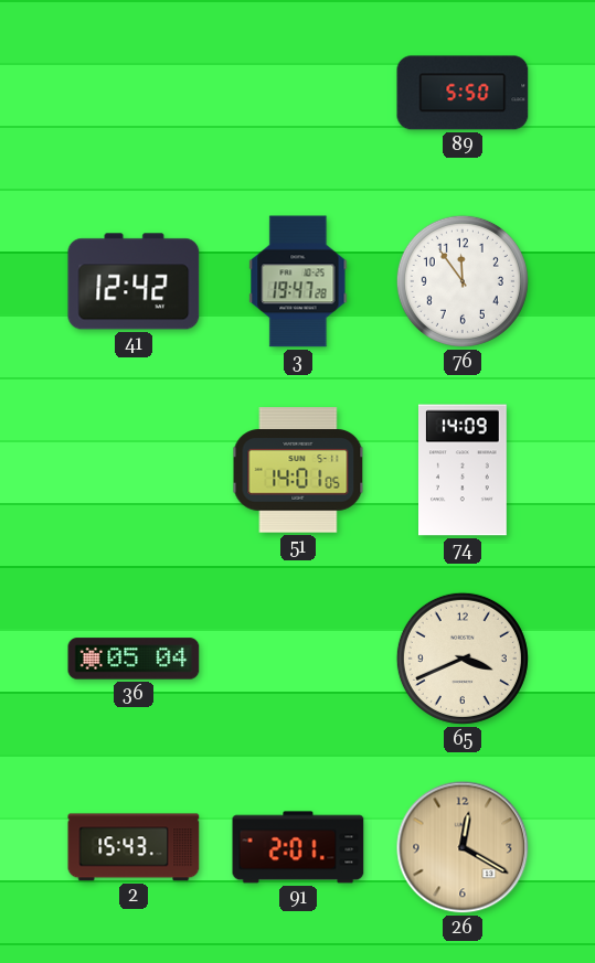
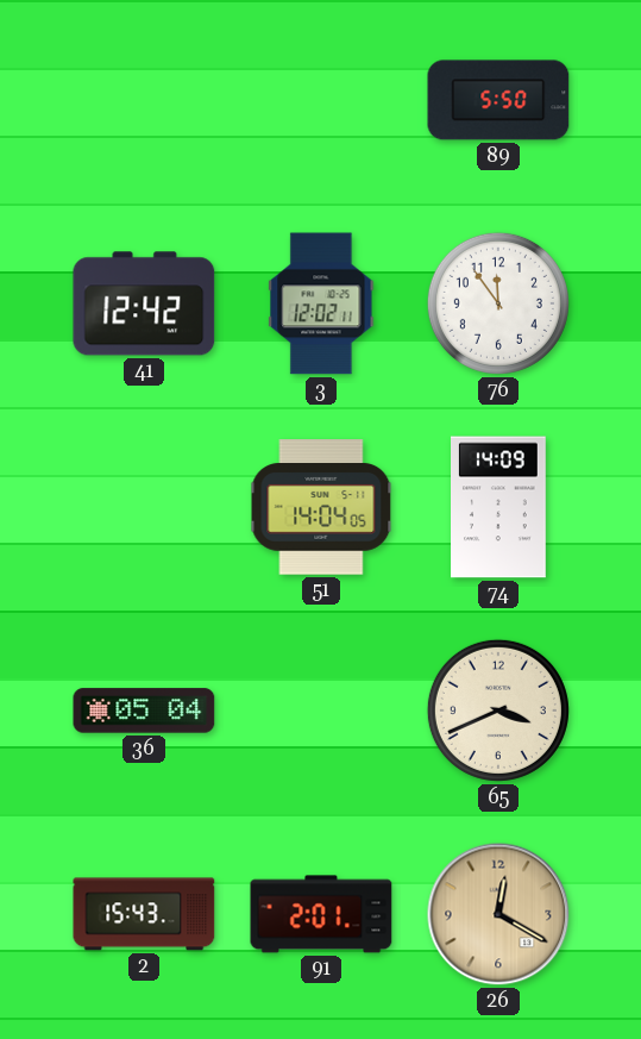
3: 19:47 -> 12:02
51: 14:01 -> 14:04
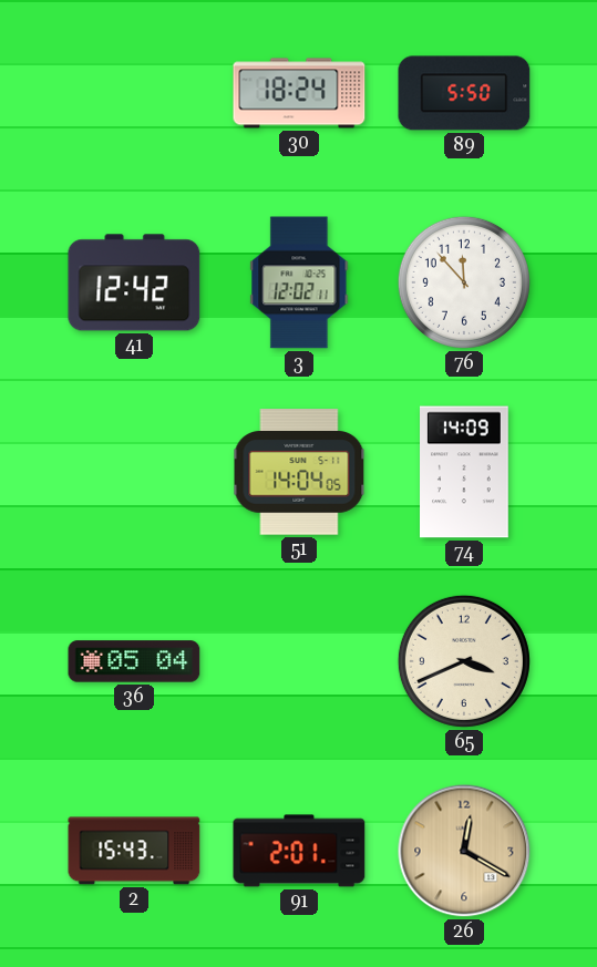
30: none -> 18:24
76: 11:54 -> 11:53
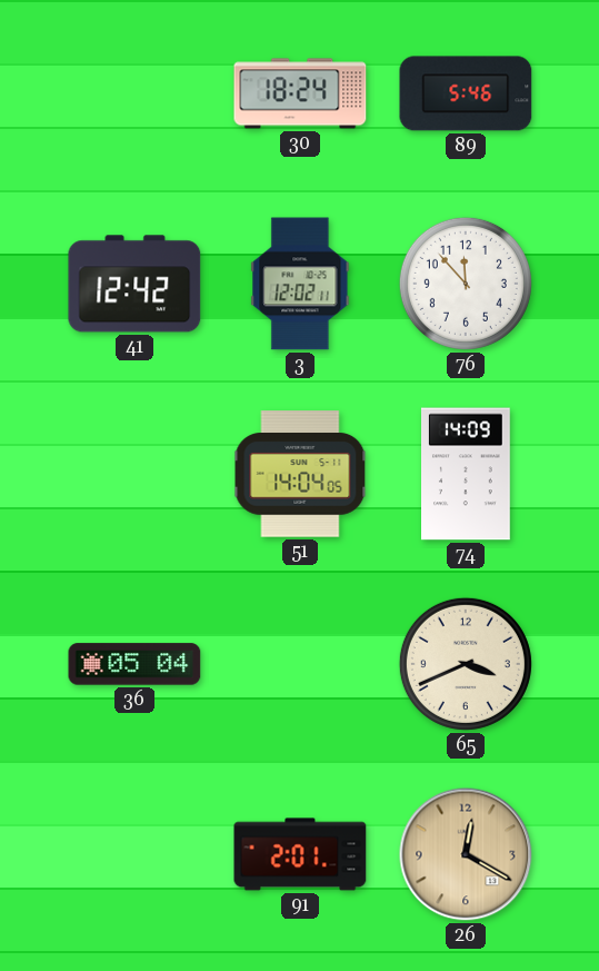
89: 5:50 -> 5:46
2: 15:43 -> none
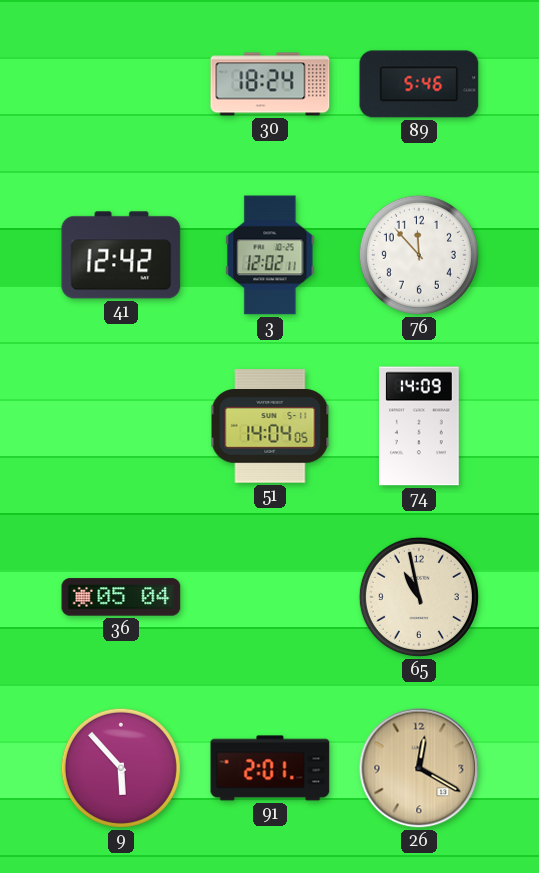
65: 3:41 -> 10:58
9: none -> 5:53
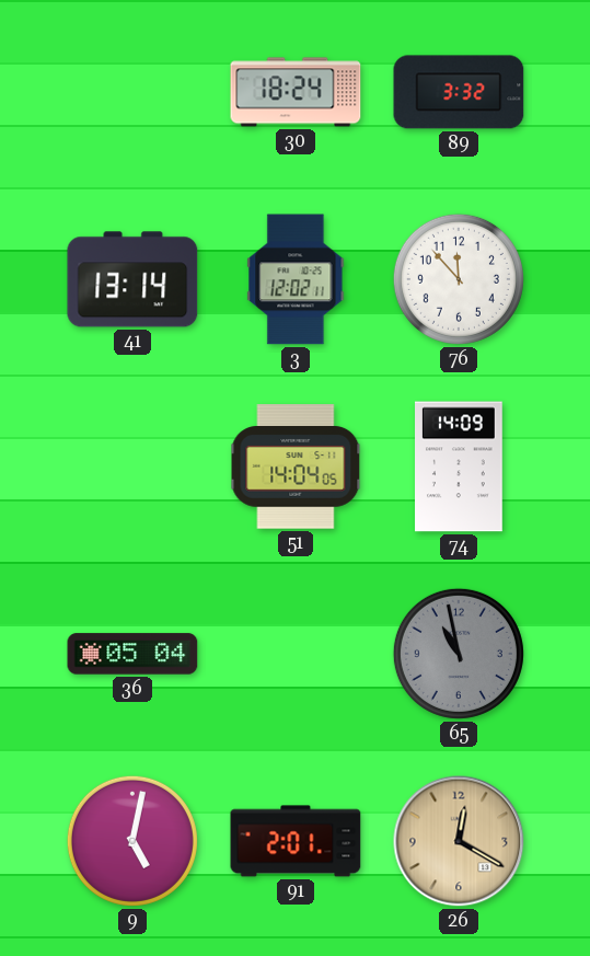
89: 5:46 -> 3:32
41: 12:42 -> 13:14
65 dial: cream -> grey
9: 5:53 -> 5:02
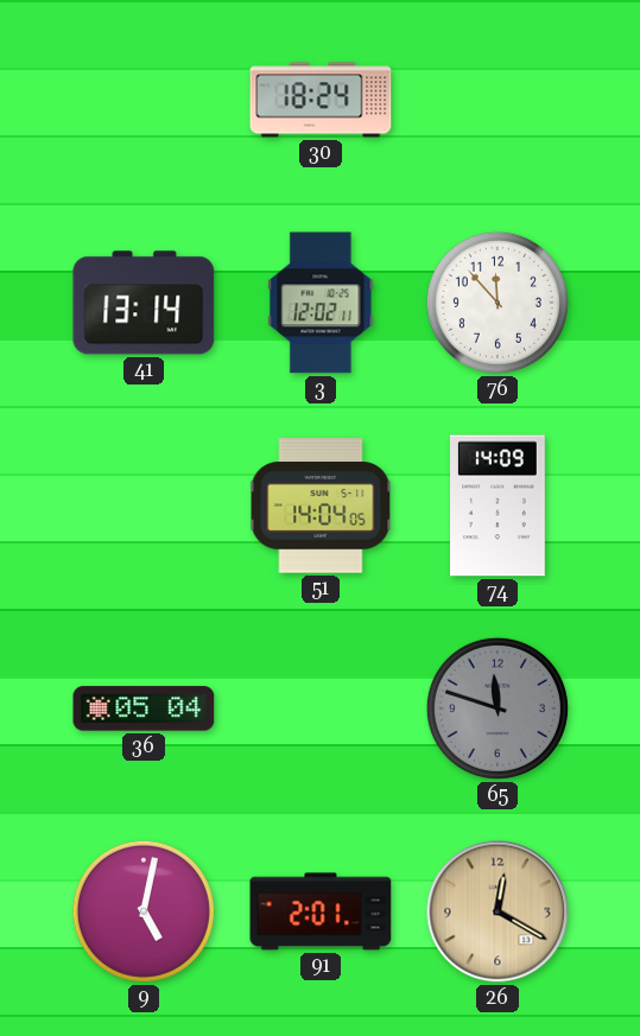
89: 3:32 -> none
65: 10:58 -> 11:48
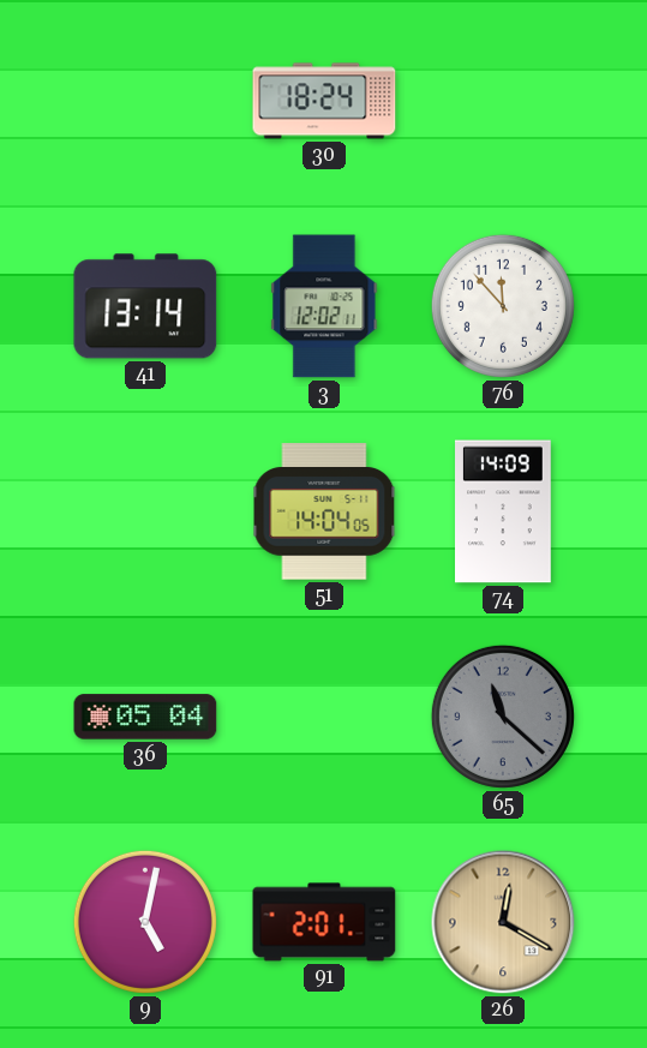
65: 11:48 -> 11:22
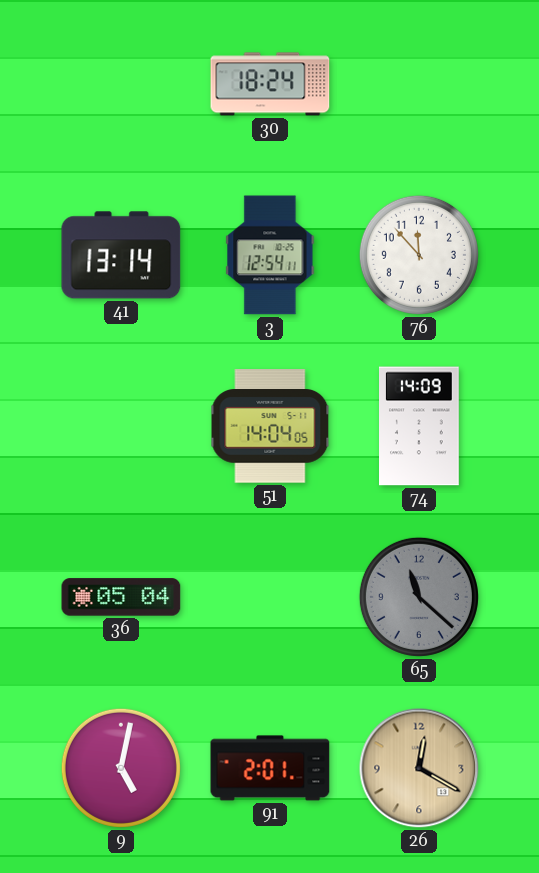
3: 12:02 -> 12:54
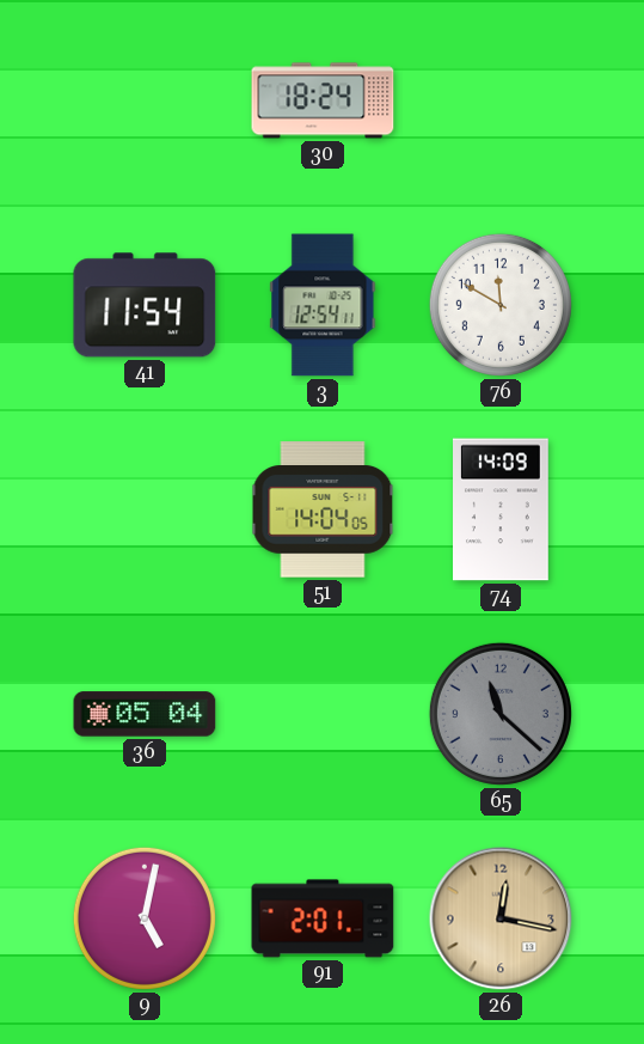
41: 13:14 -> 11:54
76: 11:53 -> 11:50
26: 12:20 -> 12:17
